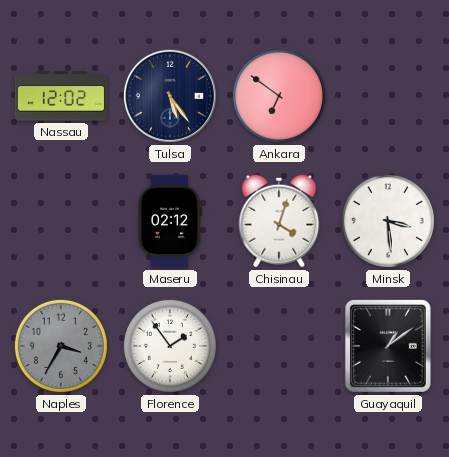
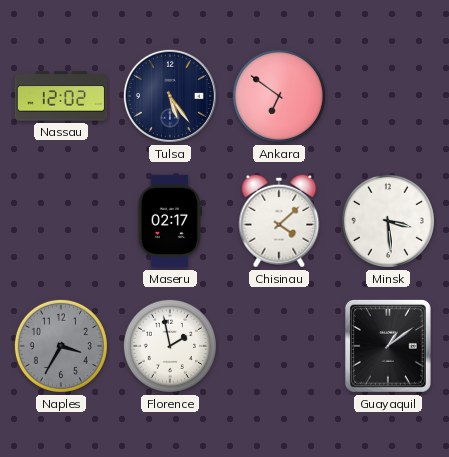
Maseru: 02:12 -> 02:17
Chisinau: 4:03 -> 4:08
Florence: 1:54 -> 1:58
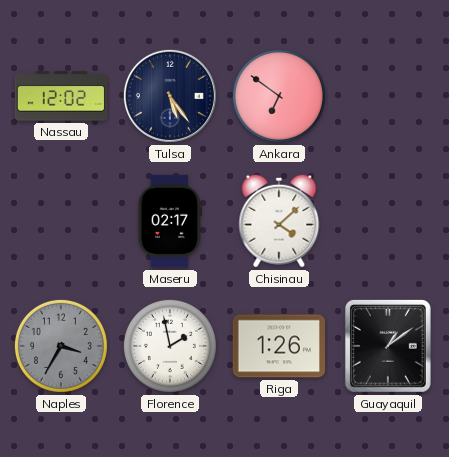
Minsk: 3:29 -> none
Riga: none -> 1:26
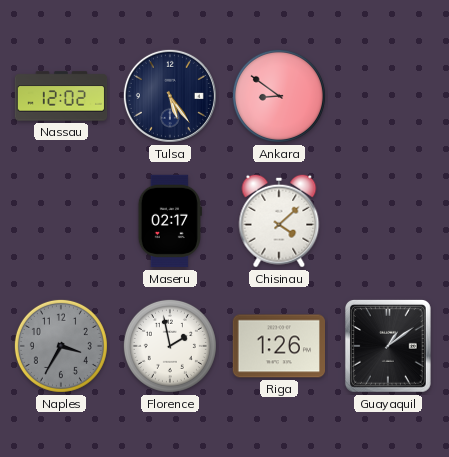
Ankara: 6:51 -> 8:51
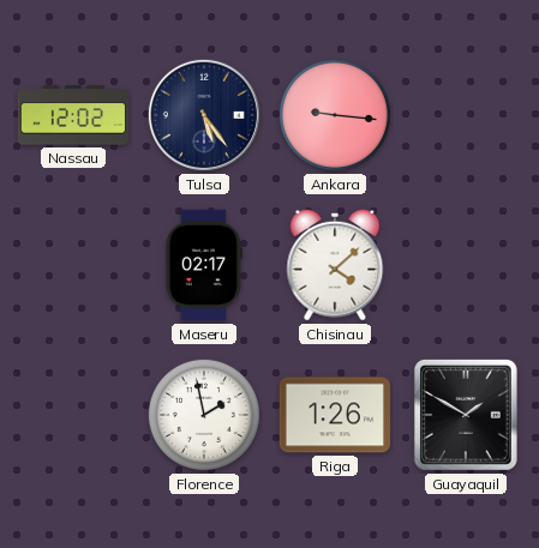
Ankara: 8:51 -> 9:16
Naples: 3:35 -> none
Guayaquil: 1:09 -> 1:50
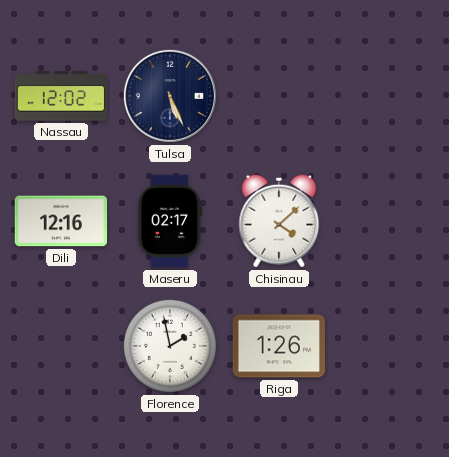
Tulsa: 5:24 -> 5:26
Ankara: 9:16 -> none
Dili: none -> 12:16
Guayaquil: 1:50 -> none
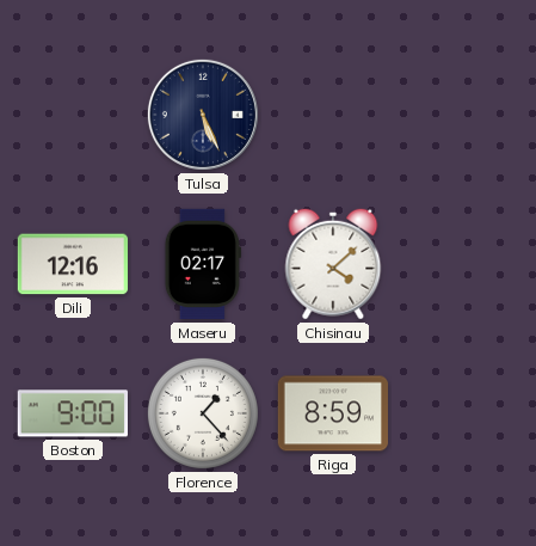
Nassau: 12:02 -> none
Boston: none -> 9:00
Florence: 1:58 -> 1:23
Riga: 1:26 -> 8:59
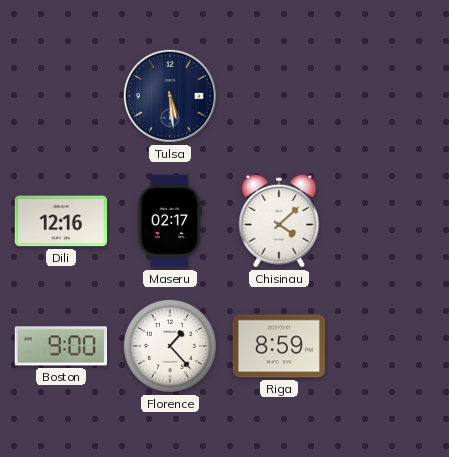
Tulsa: 5:26 -> 5:29
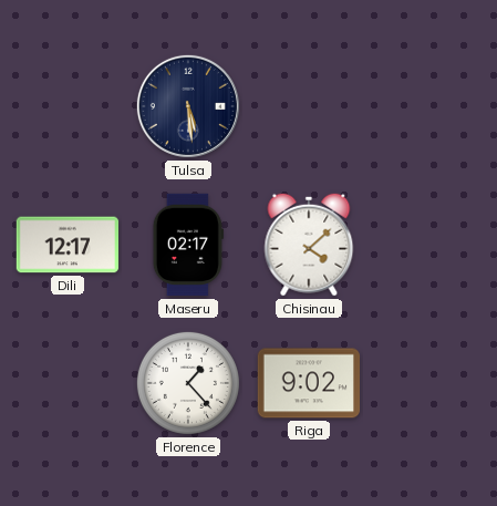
Dili: 12:16 -> 12:17
Boston: 9:00 -> none
Riga: 8:59 -> 9:02
